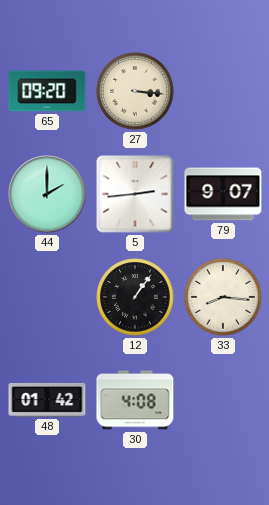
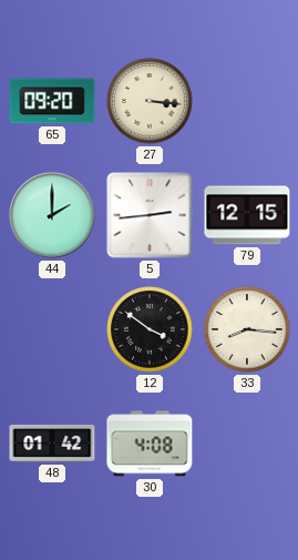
79: 9:07 -> 12:15
12: 1:06 -> 3:51
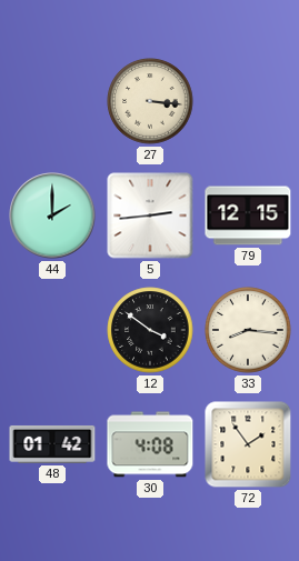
65: 09:20 -> none
72: none -> 1:54
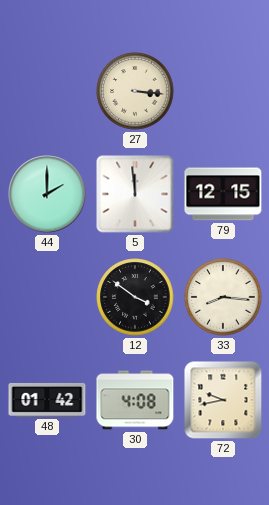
5: 2:44 -> 11:59
72: 1:54 -> 9:43
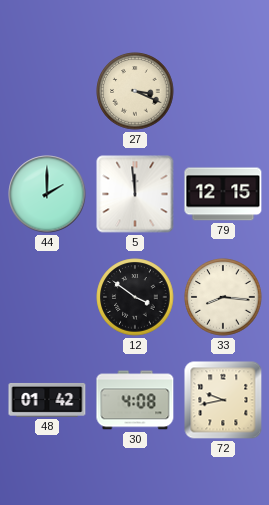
27: 3:16 -> 3:19
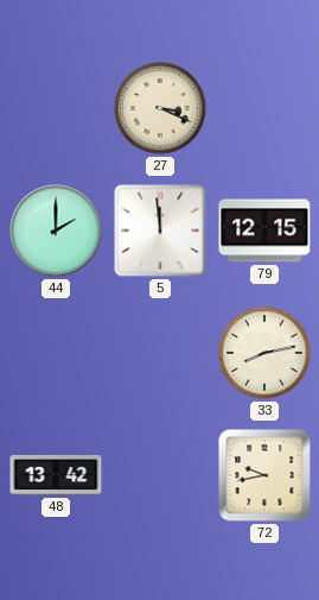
12: 3:51 -> none
33: 8:16 -> 8:13
48: 01:42 -> 13:42
30: 4:08 -> none
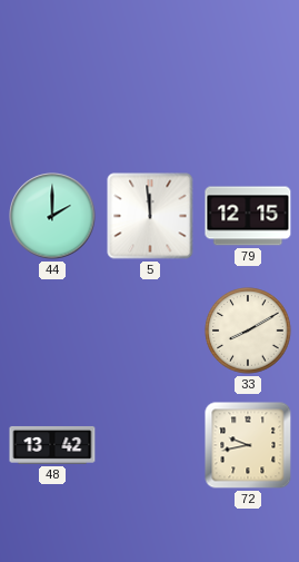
27: 3:19 -> none
33: 8:13 -> 8:10
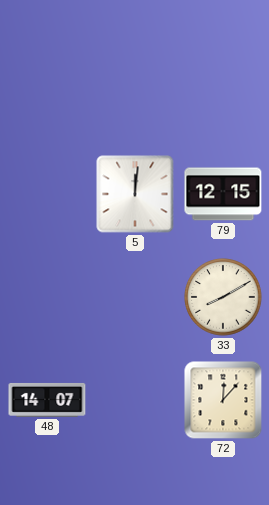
44: 2:00 -> none
5: 11:59 -> 12:01
48: 13:42 -> 14:07
72: 9:43 -> 12:07
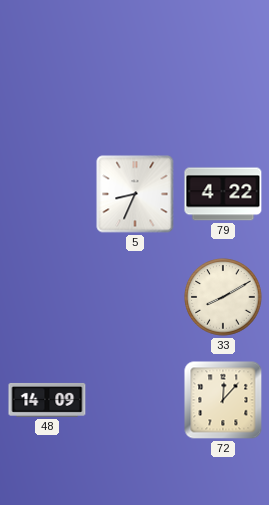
5: 12:01 -> 8:34
79: 12:15 -> 4:22
48: 14:07 -> 14:09
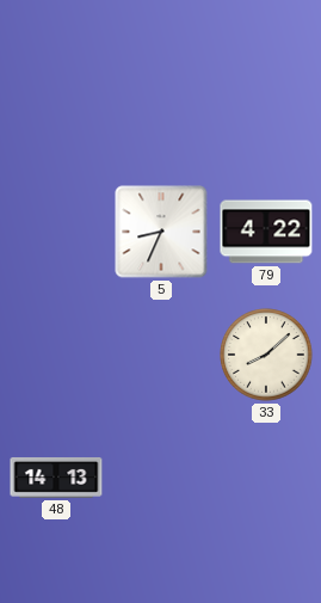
33: 8:10 -> 8:08
48: 14:09 -> 14:13
72: 12:07 -> none
